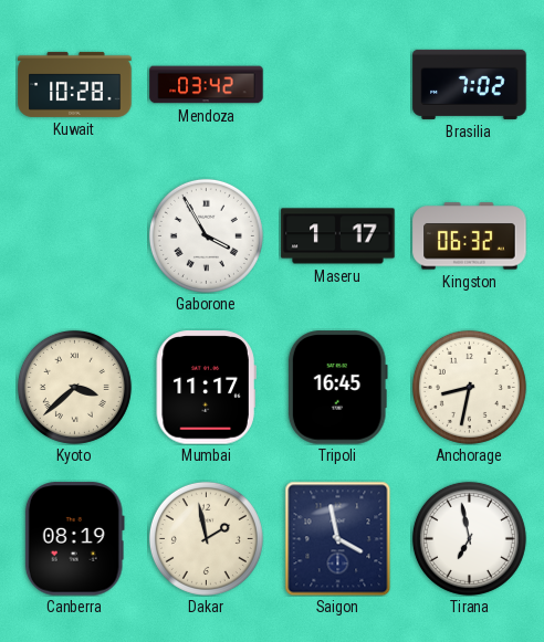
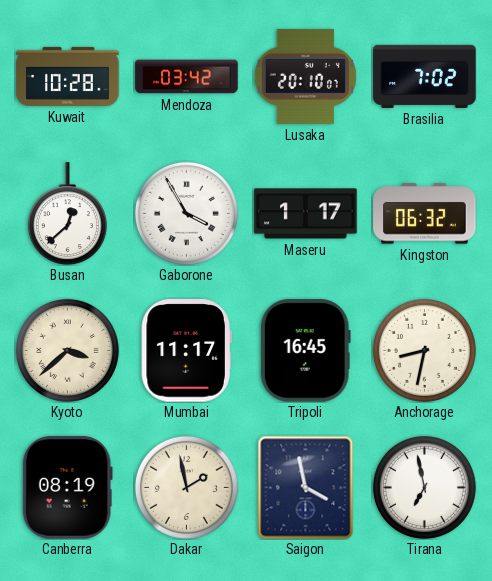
Lusaka: none -> 20:10
Busan: none -> 12:38
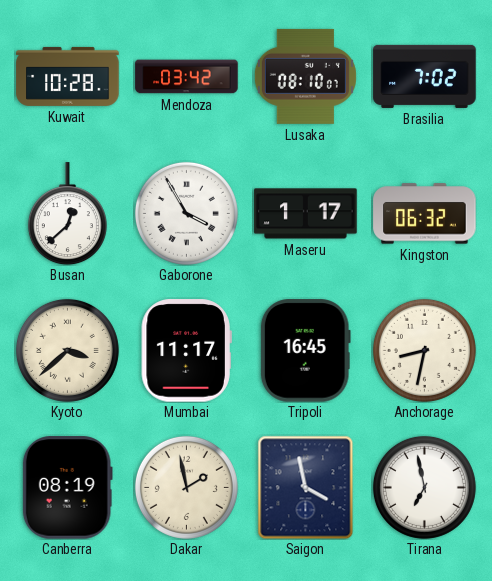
Lusaka: 20:10 -> 08:10
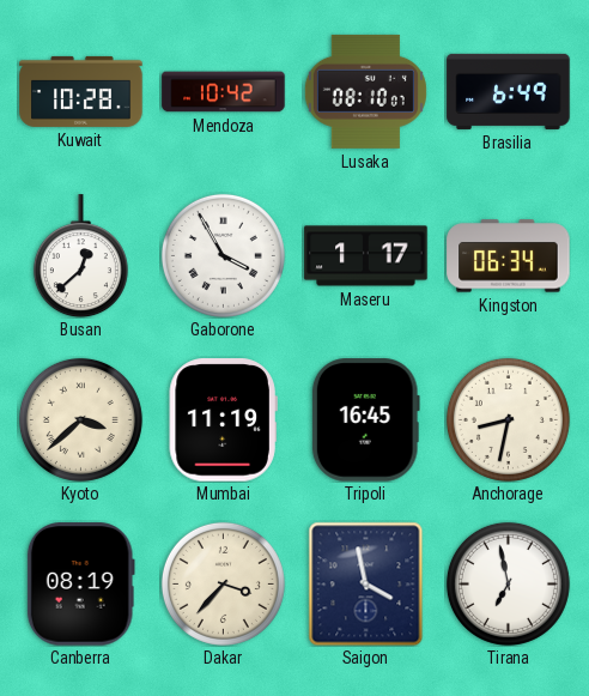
Mendoza: 03:42 -> 10:42
Brasilia: 7:02 -> 6:49
Kingston: 06:32 -> 06:34
Mumbai: 11:17 -> 11:19
Dakar: 1:58 -> 3:37
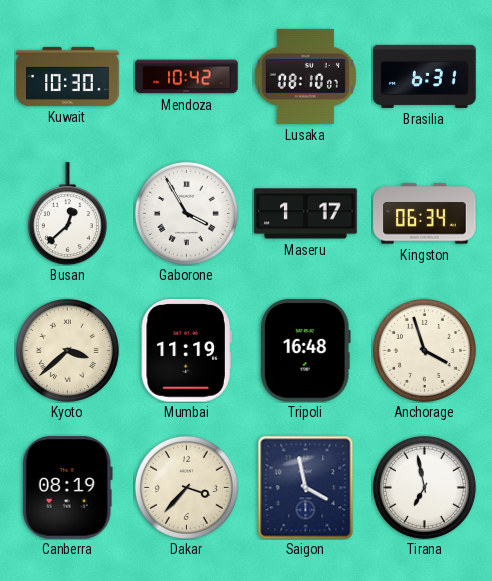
Kuwait: 10:28 -> 10:30
Brasilia: 6:49 -> 6:31
Tripoli: 16:45 -> 16:48
Anchorage: 8:32 -> 3:57
